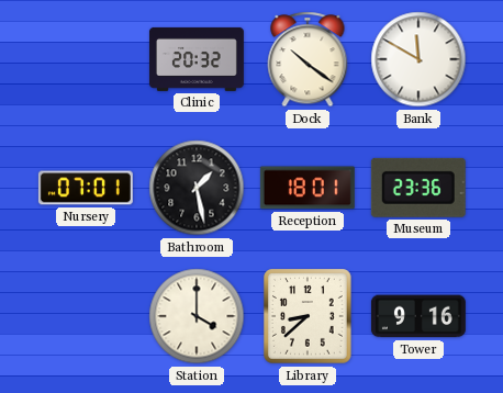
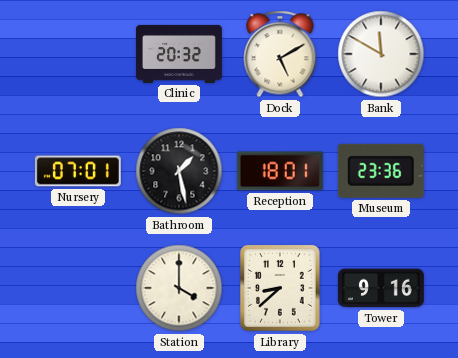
Dock: 10:21 -> 5:10
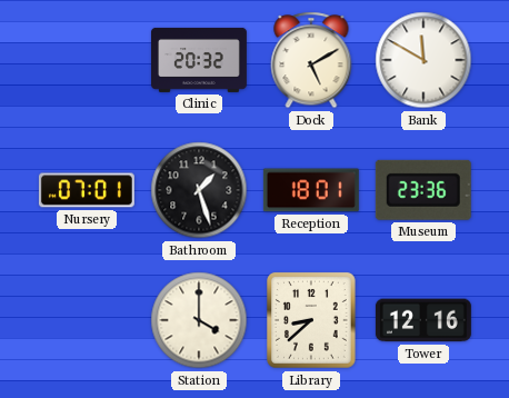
Bathroom: 1:28 -> 1:27
Tower: 9:16 -> 12:16
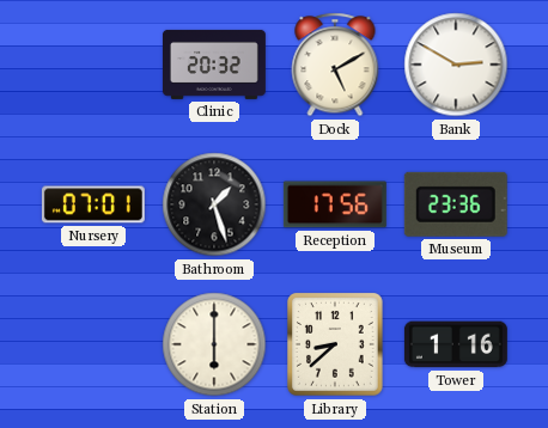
Bank: 11:50 -> 2:50
Reception: 18:01 -> 17:56
Station: 4:00 -> 6:00
Tower: 12:16 -> 1:16
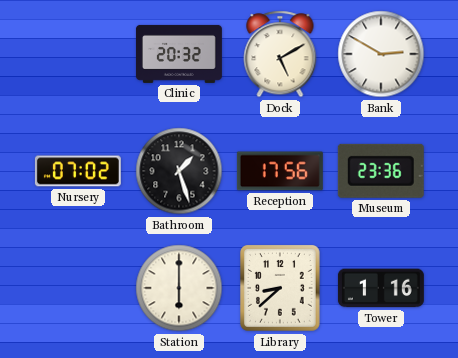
Nursery: 07:01 -> 07:02
